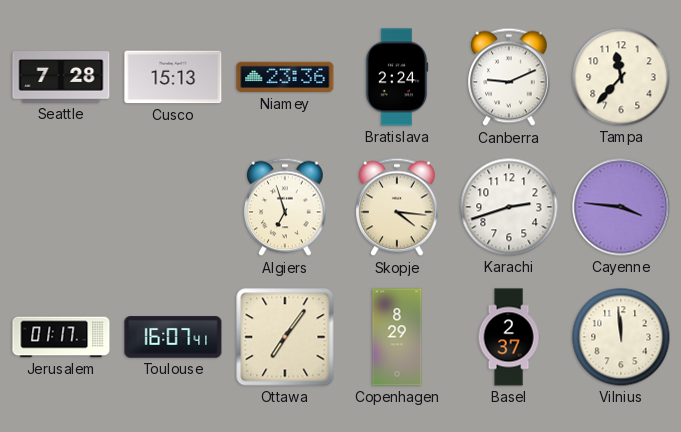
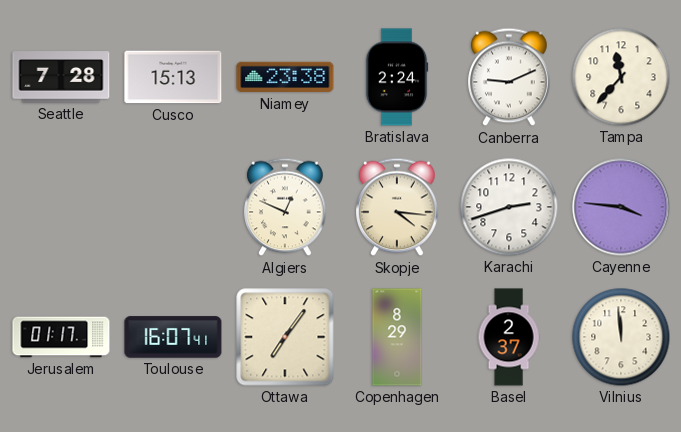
Niamey: 23:36 -> 23:38
Algiers: 6:57 -> 12:49
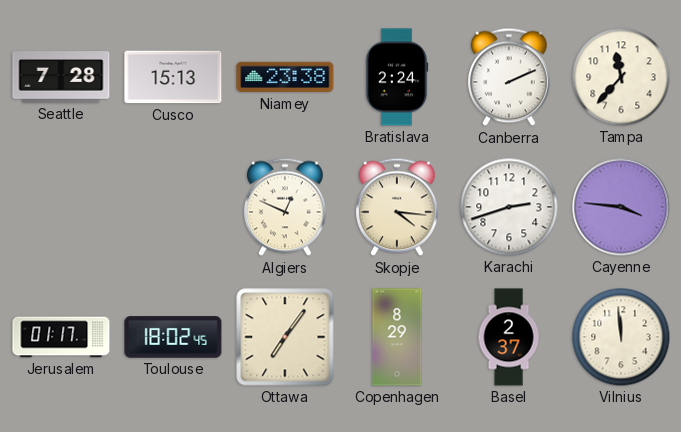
Canberra: 9:11 -> 2:11
Toulouse: 16:07 -> 18:02
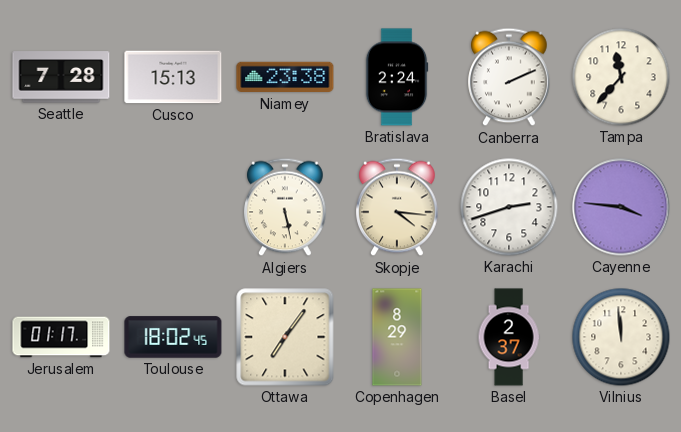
Algiers: 12:49 -> 5:28
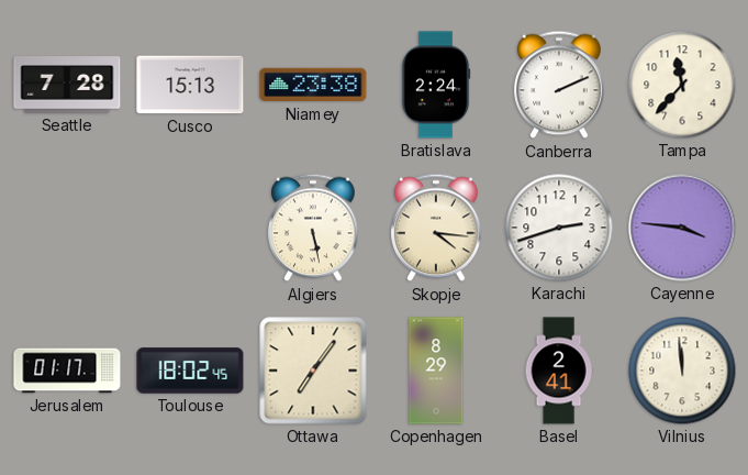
Basel: 2:37 -> 2:41
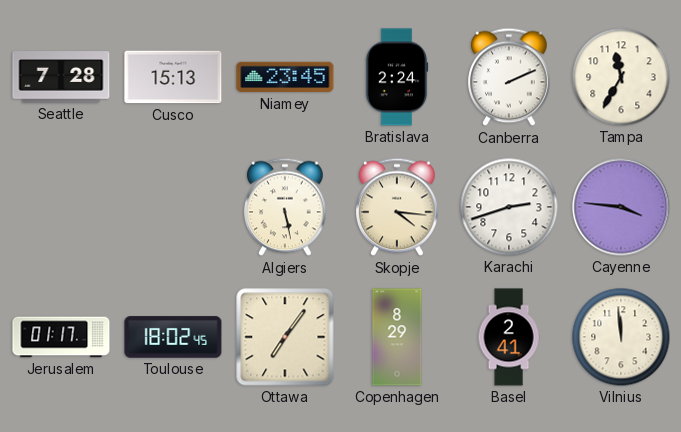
Niamey: 23:38 -> 23:45
Tampa: 11:37 -> 11:35
